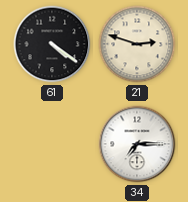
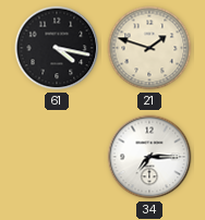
61: 4:21 -> 4:17
21: 2:48 -> 1:48
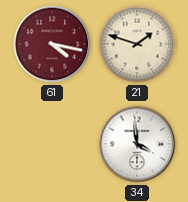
61 dial: black -> burgundy
34: 7:15 -> 3:59
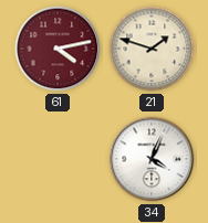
61: 4:17 -> 4:13
34: 3:59 -> 4:04
